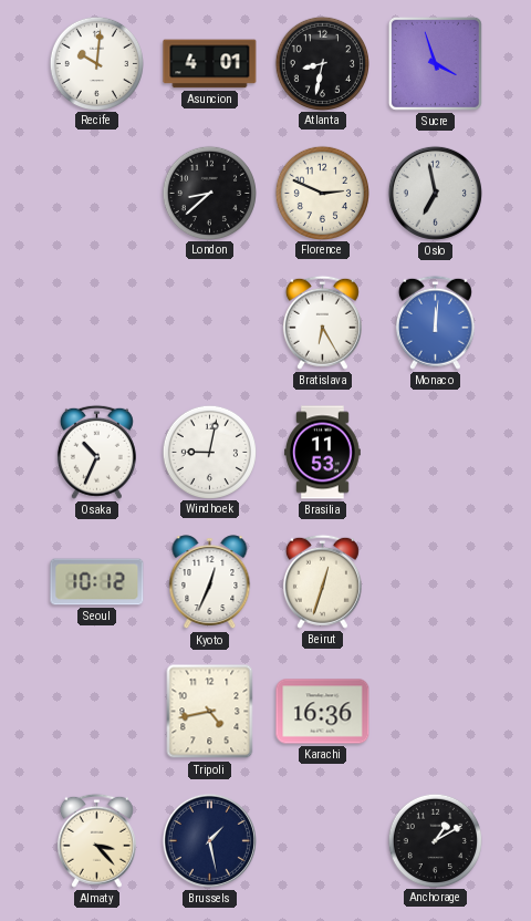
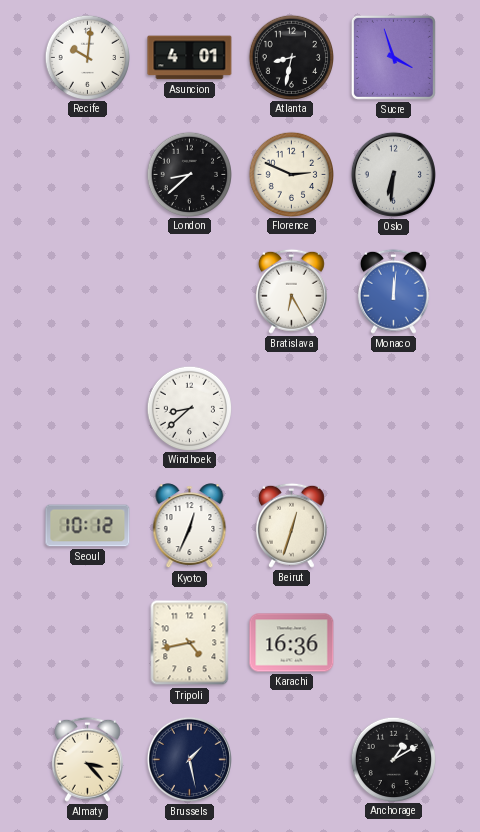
Oslo: 6:58 -> 6:31
Osaka: 10:34 -> none
Windhoek: 9:02 -> 8:38
Brasilia: 11:53 -> none
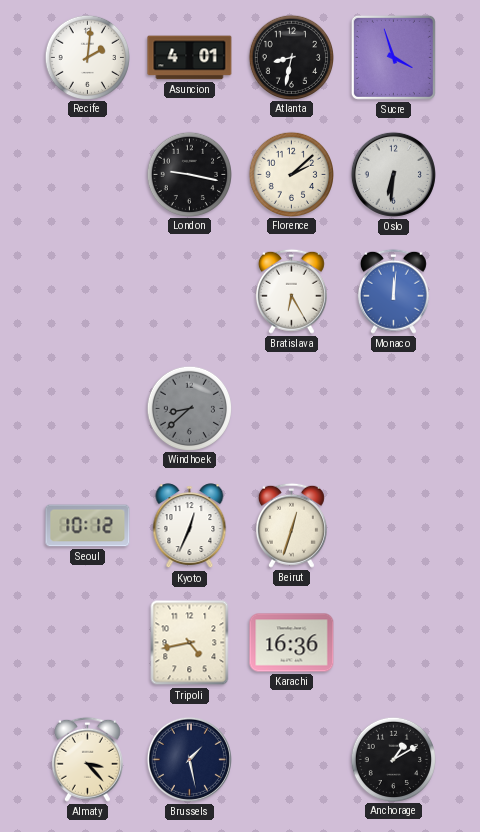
Recife: 10:01 -> 2:01
London: 8:38 -> 9:17
Florence: 2:49 -> 2:08
Windhoek dial: white -> grey
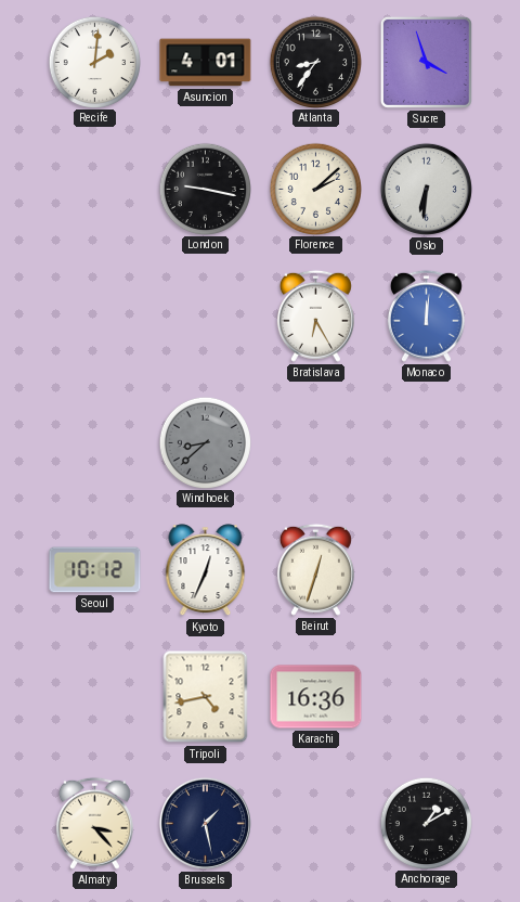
Atlanta: 8:32 -> 8:36
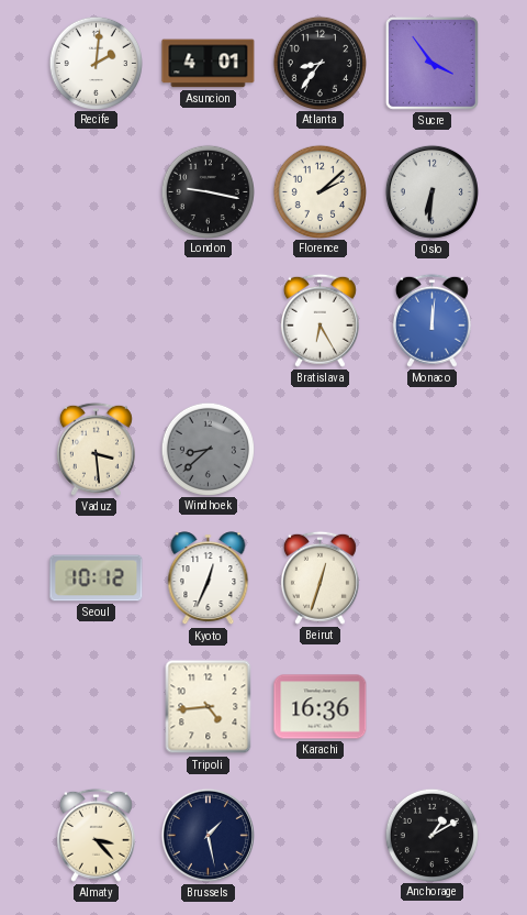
Sucre: 3:57 -> 3:54
Vaduz: none -> 3:29
Tripoli: 4:43 -> 4:44
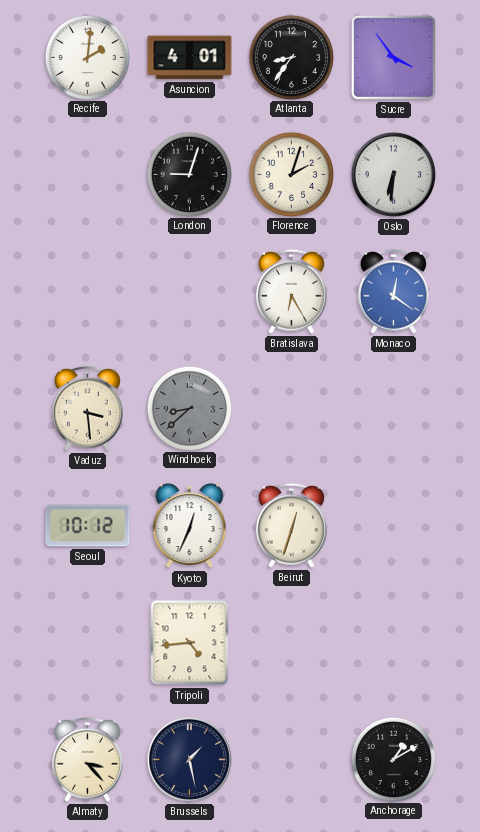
London: 9:17 -> 9:03
Florence: 2:08 -> 2:03
Monaco: 12:01 -> 12:21
Karachi: 16:36 -> none
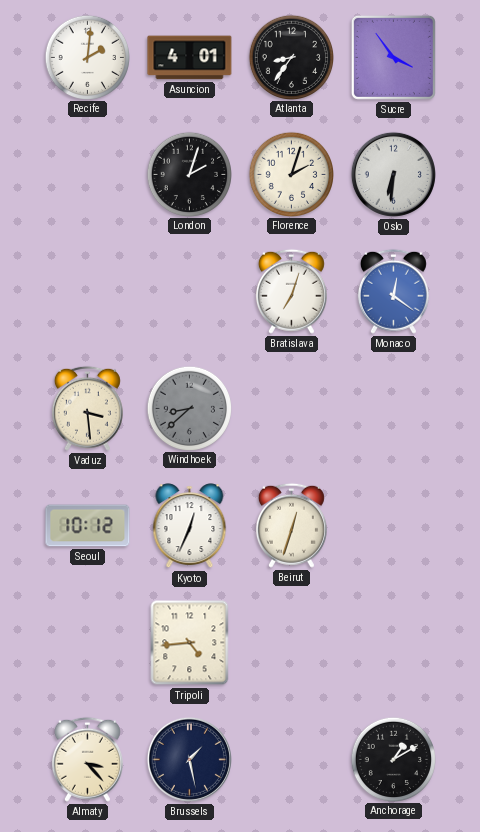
London: 9:03 -> 2:03
Bratislava: 6:25 -> 7:03
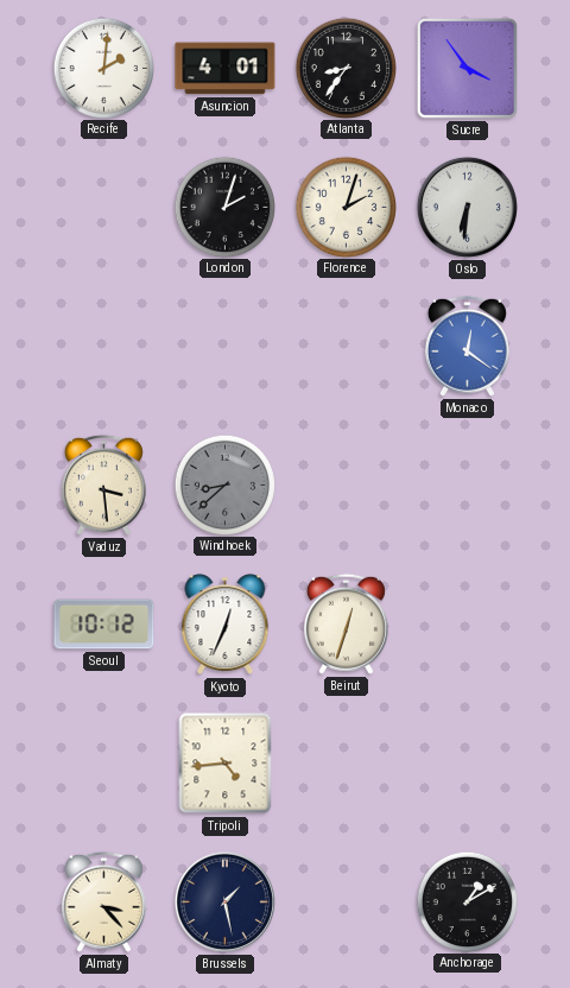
Bratislava: 7:03 -> none
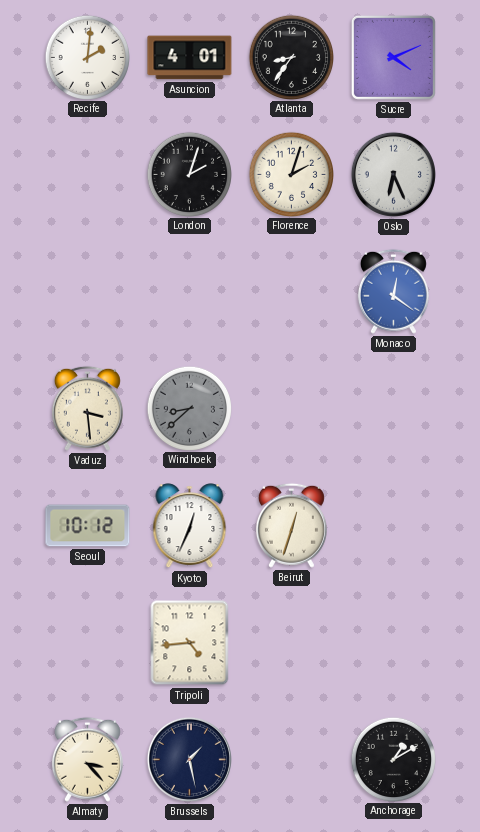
Sucre: 3:54 -> 4:11
Oslo: 6:31 -> 6:26
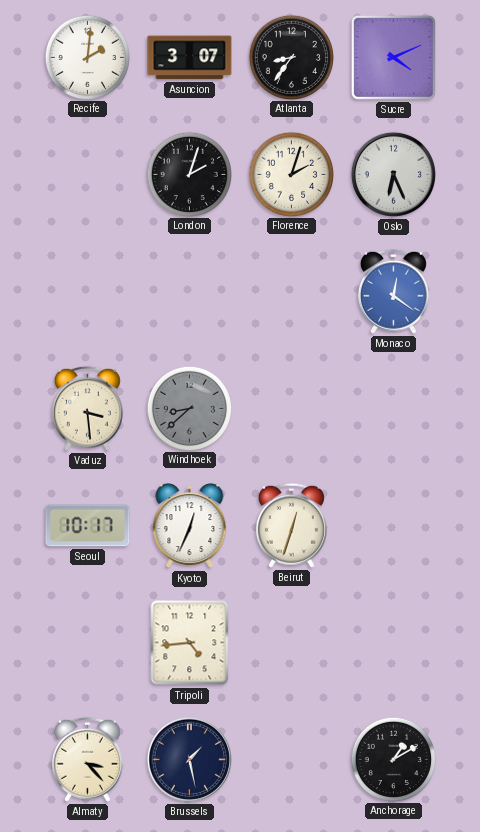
Asuncion: 4:01 -> 3:07
Seoul: 10:12 -> 10:17
